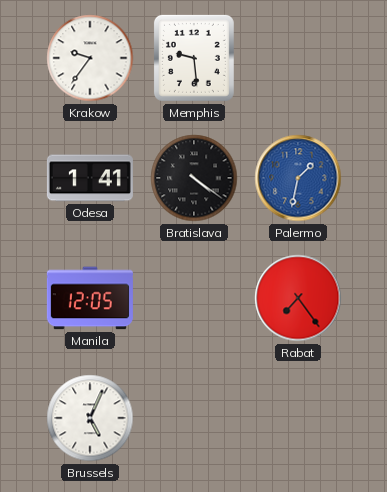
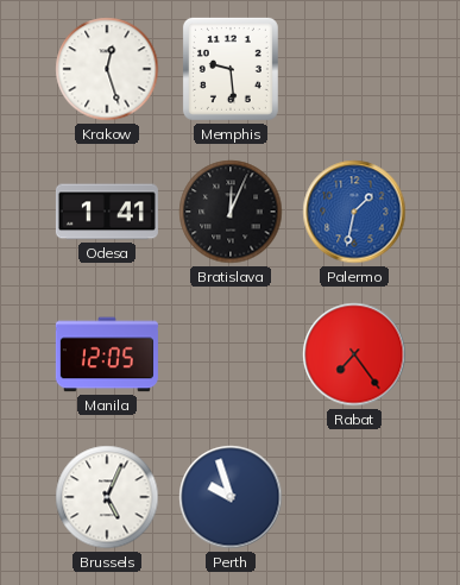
Krakow: 9:36 -> 12:27
Bratislava: 4:21 -> 12:04
Perth: none -> 9:57
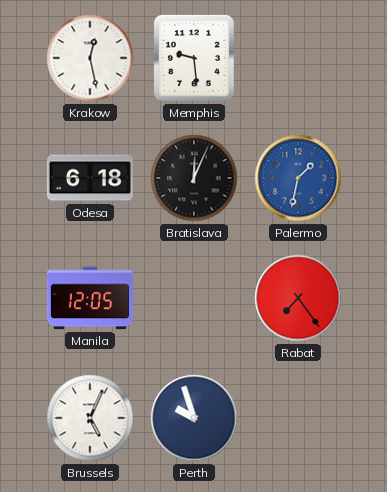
Krakow: 12:27 -> 12:28
Odesa: 1:41 -> 6:18
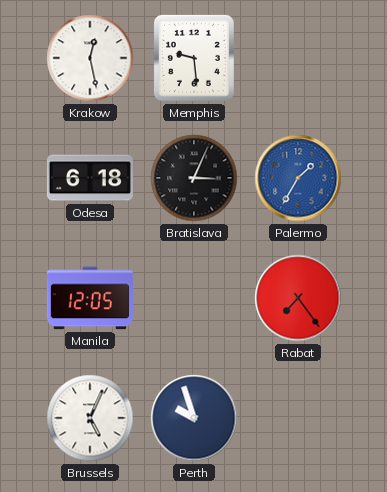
Bratislava: 12:04 -> 3:04
Palermo: 1:32 -> 1:35
